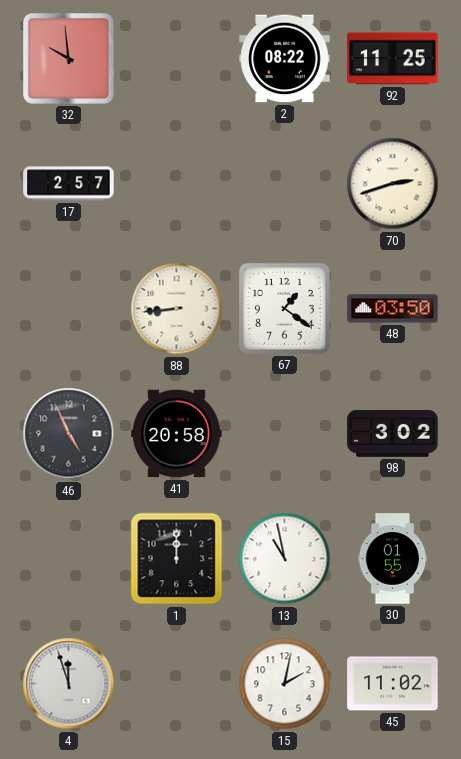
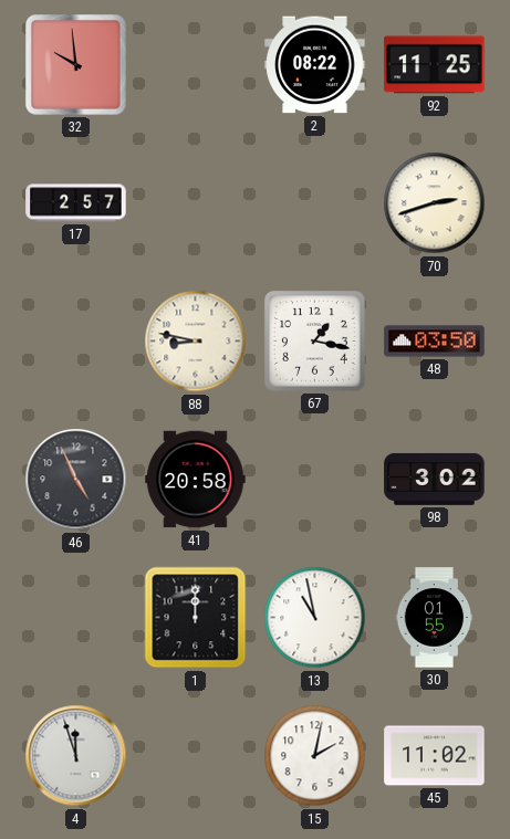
88: 8:44 -> 8:47
67: 1:21 -> 1:17
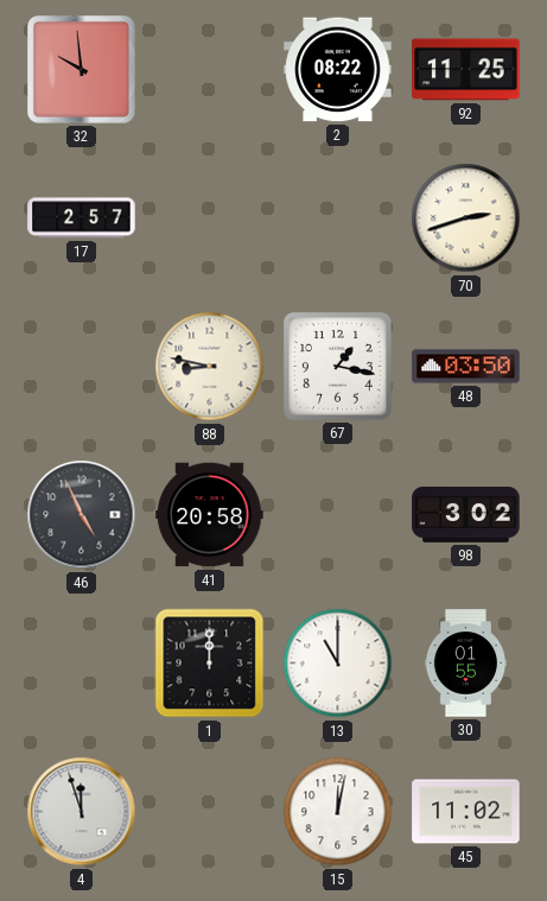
13: 10:58 -> 11:00
15: 2:02 -> 12:02
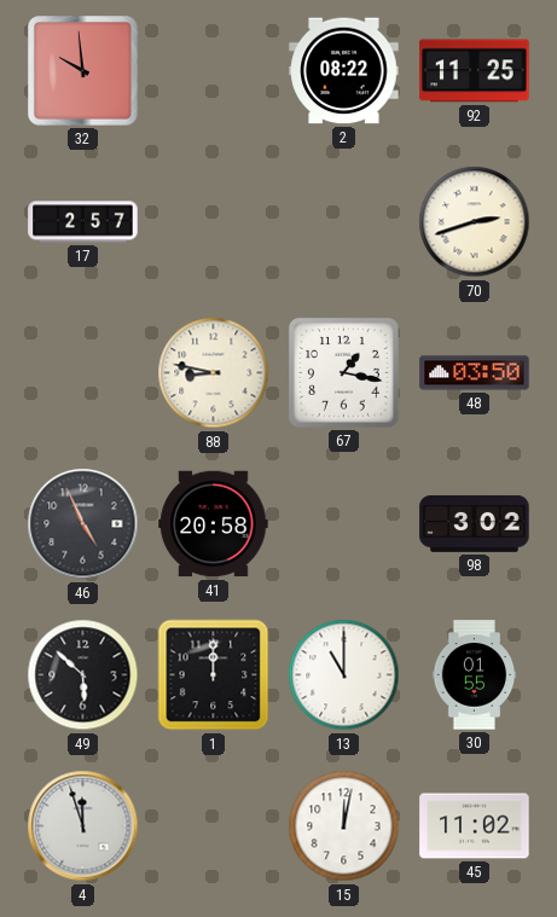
49: none -> 5:52
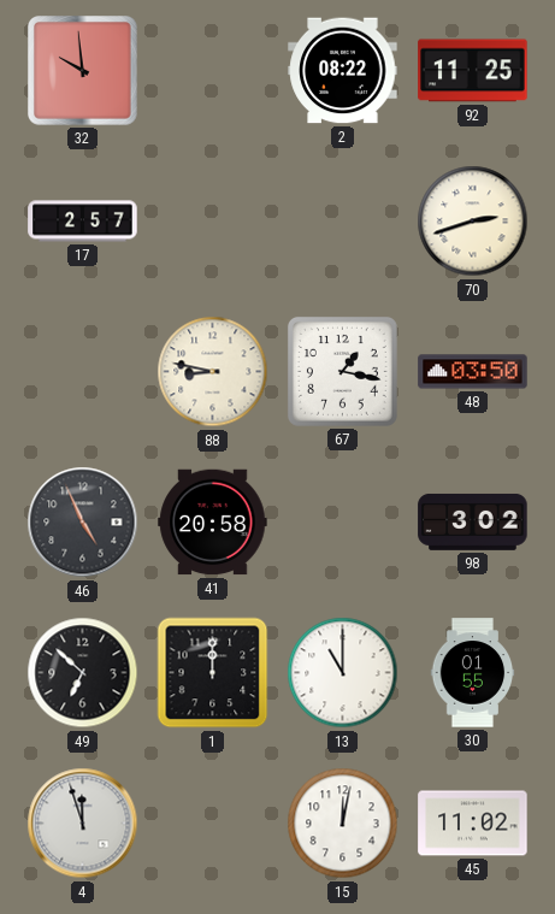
49: 5:52 -> 6:52
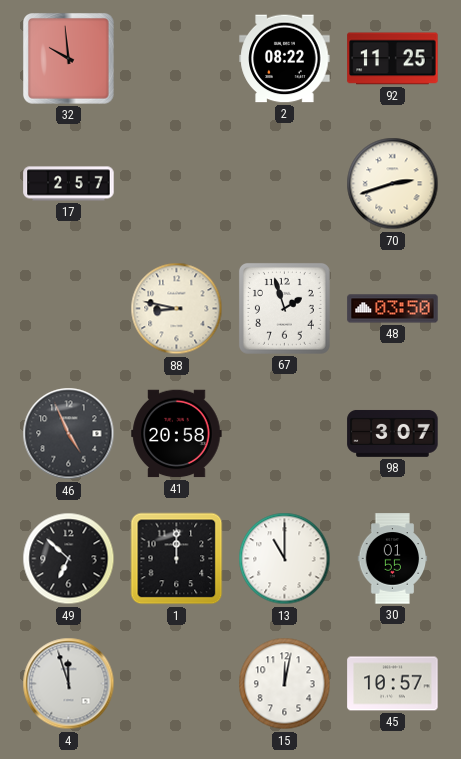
67: 1:17 -> 1:57
98: 3:02 -> 3:07
45: 11:02 -> 10:57
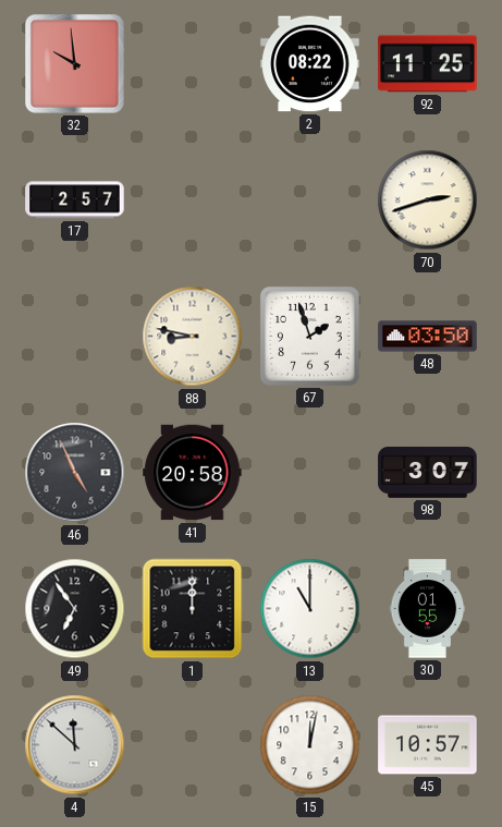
49: 6:52 -> 6:54
4: 11:57 -> 11:52
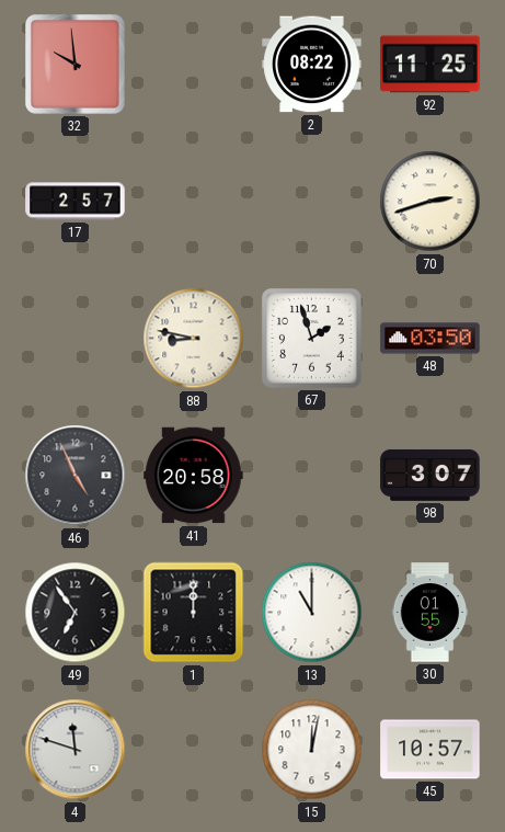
4: 11:52 -> 11:48
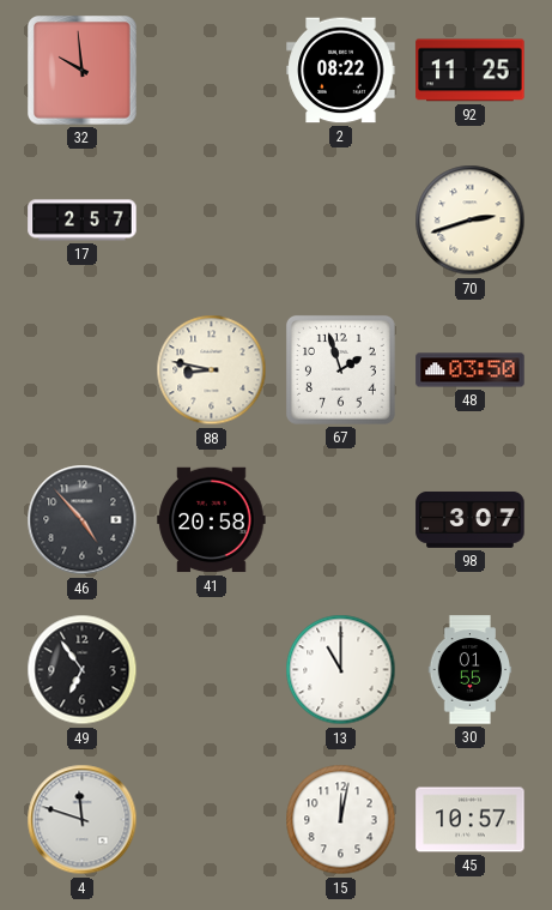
46: 4:56 -> 4:53
1: 12:00 -> none
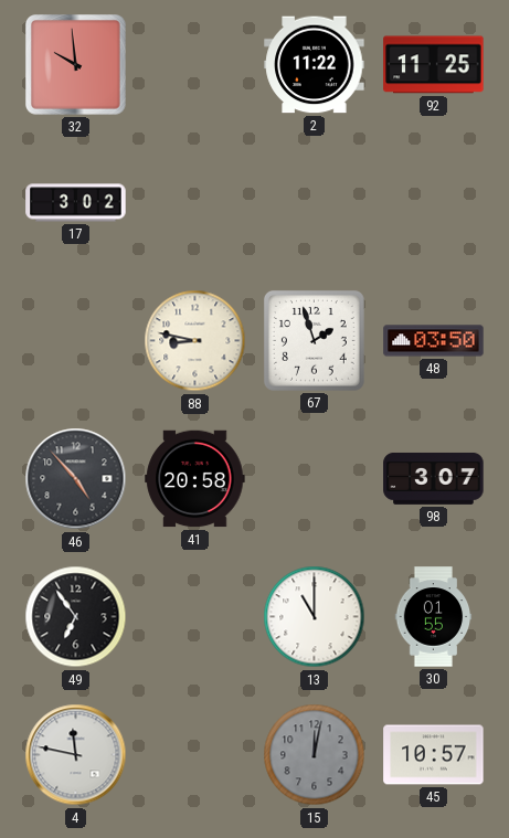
2: 08:22 -> 11:22
17: 2:57 -> 3:02
70: 2:42 -> none
4: 11:48 -> 11:47
15 dial: white -> grey
